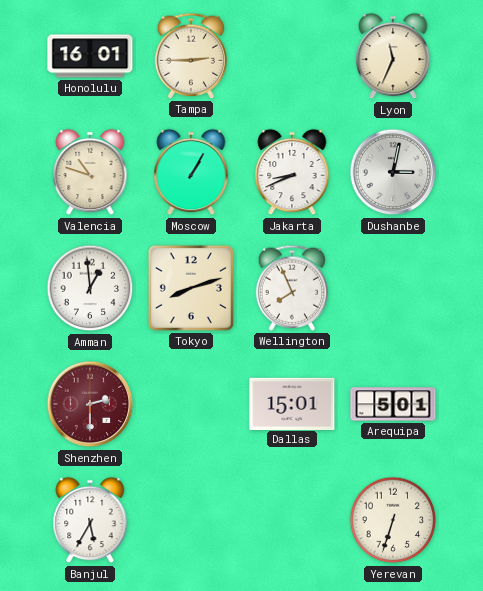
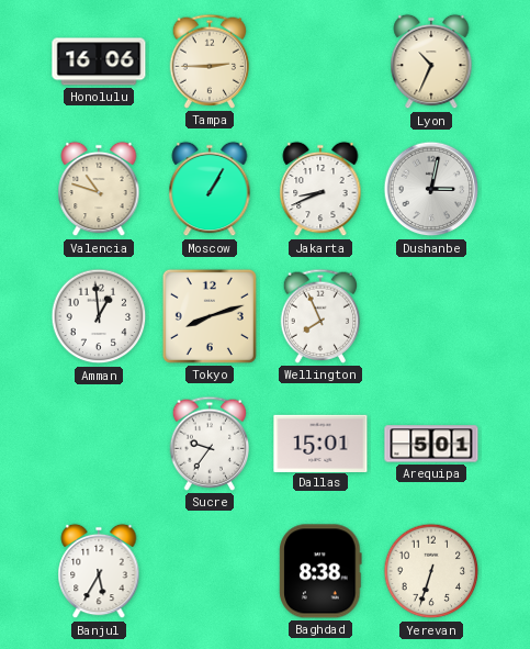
Honolulu: 16:01 -> 16:06
Lyon: 11:34 -> 10:34
Shenzhen: 2:30 -> none
Sucre: none -> 9:36
Baghdad: none -> 8:38
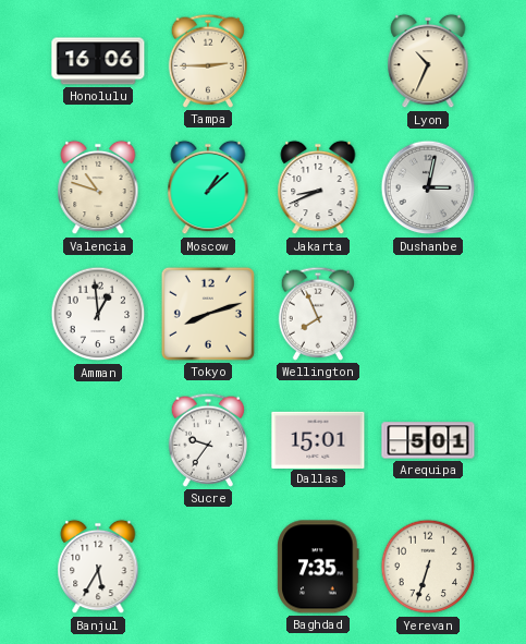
Moscow: 1:05 -> 1:08
Baghdad: 8:38 -> 7:35
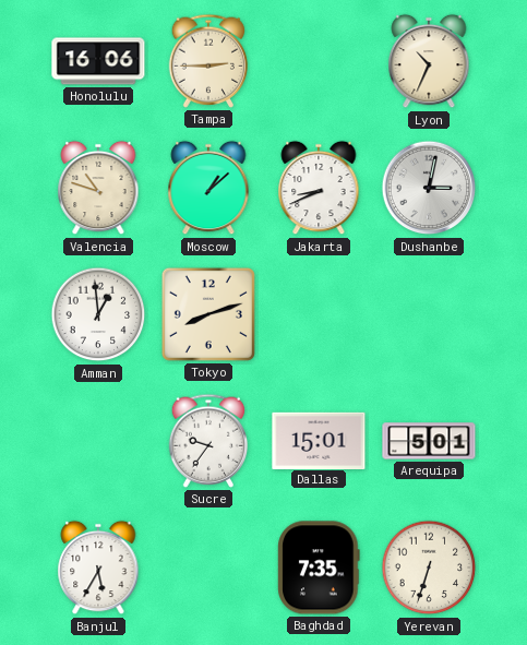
Wellington: 7:56 -> none
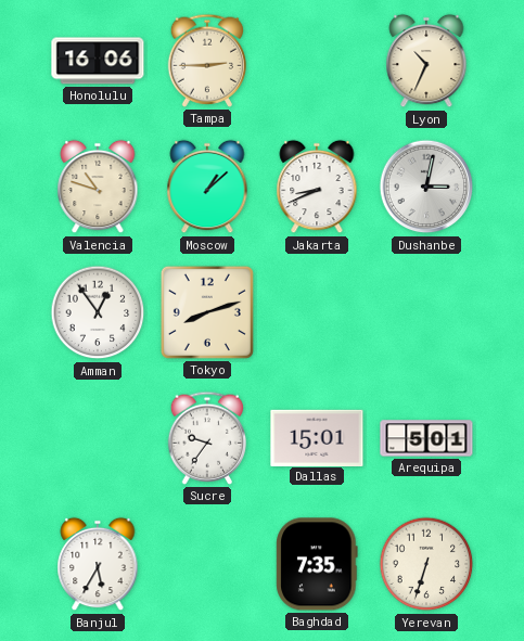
Amman: 12:59 -> 12:54
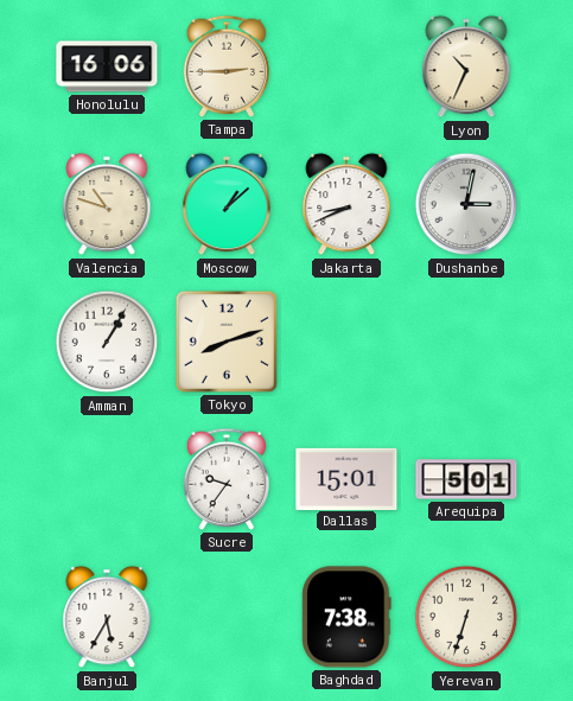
Amman: 12:54 -> 1:05
Baghdad: 7:35 -> 7:38
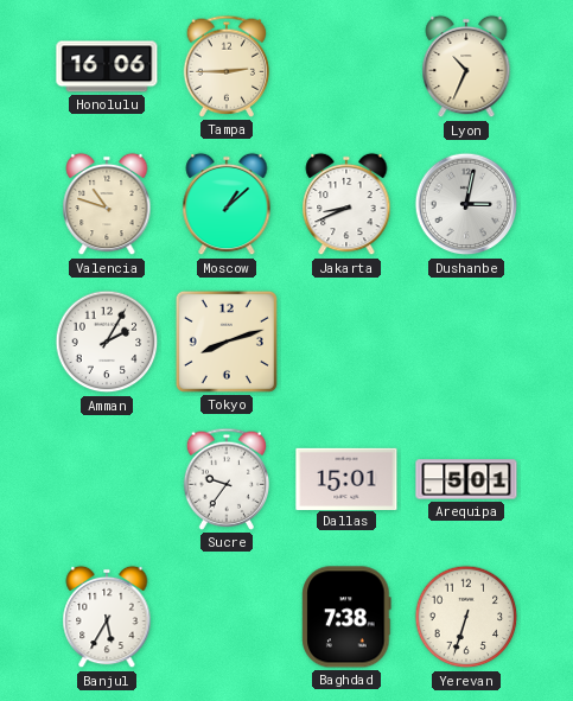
Amman: 1:05 -> 2:05
